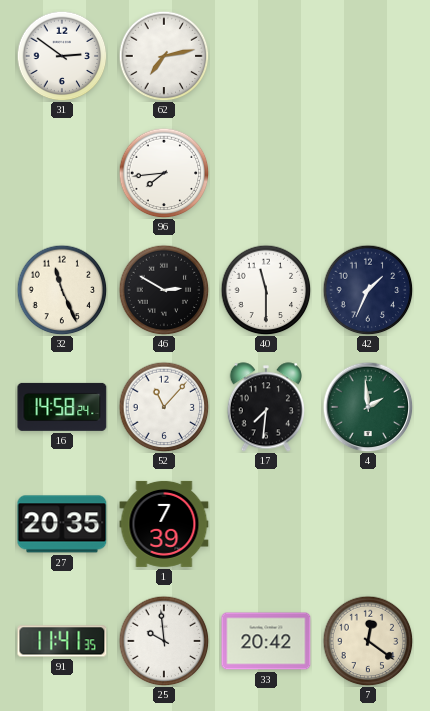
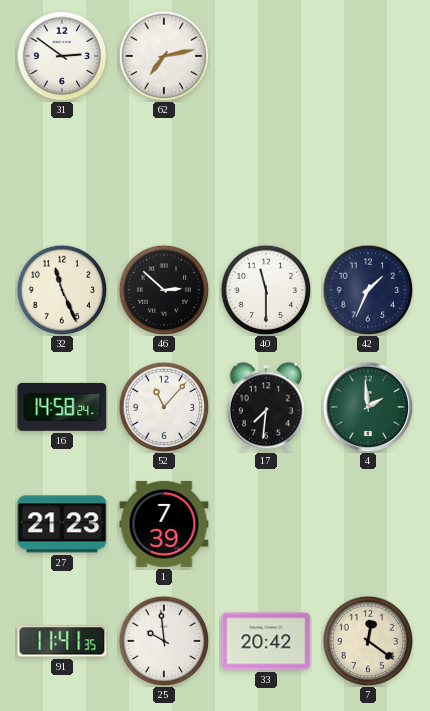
96: 7:44 -> none
46: 2:50 -> 2:52
27: 20:35 -> 21:23
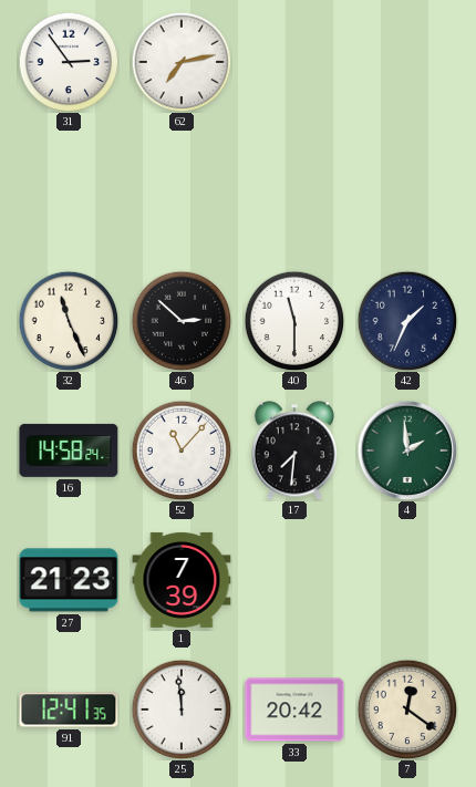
31: 2:51 -> 2:54
91: 11:41 -> 12:41
25: 9:59 -> 11:59
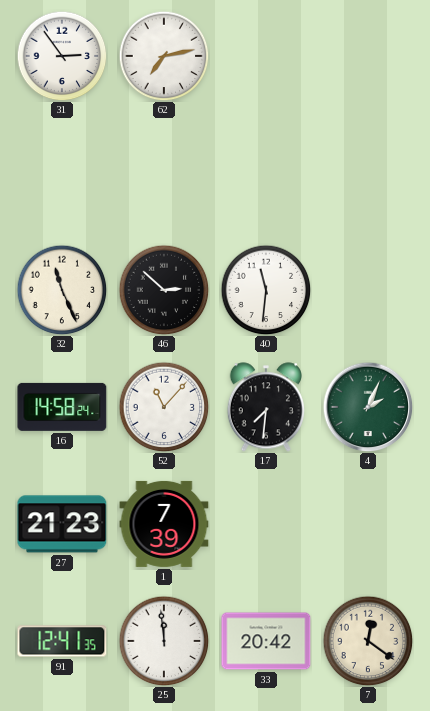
40: 11:30 -> 11:31
42: 1:34 -> none
4: 1:59 -> 2:04
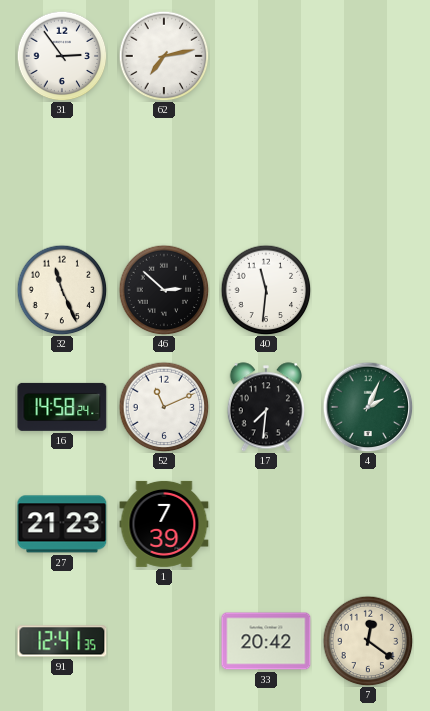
52: 11:07 -> 11:11
25: 11:59 -> none
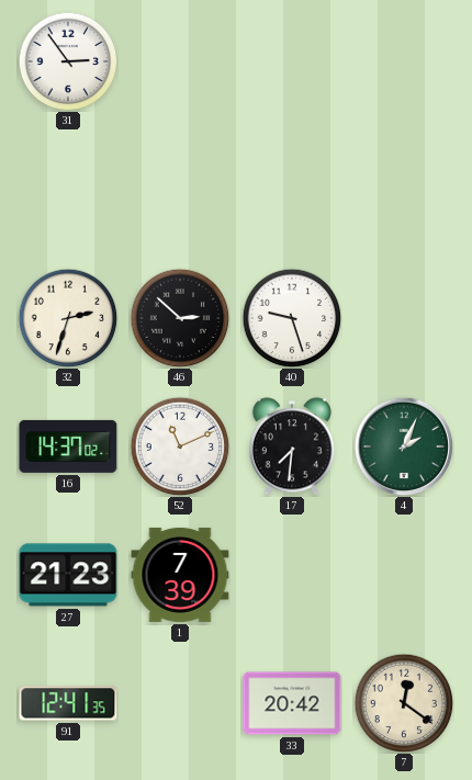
62: 7:13 -> none
32: 11:26 -> 2:33
40: 11:31 -> 9:27
16: 14:58 -> 14:37
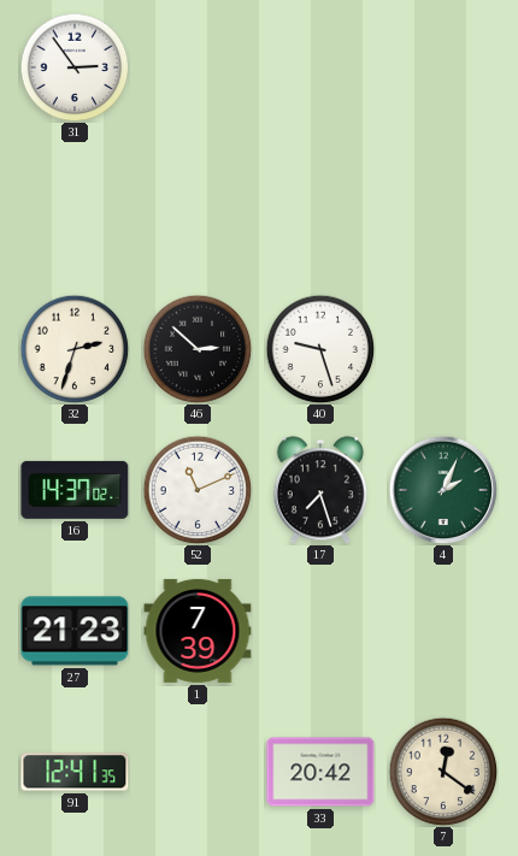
17: 7:31 -> 7:27
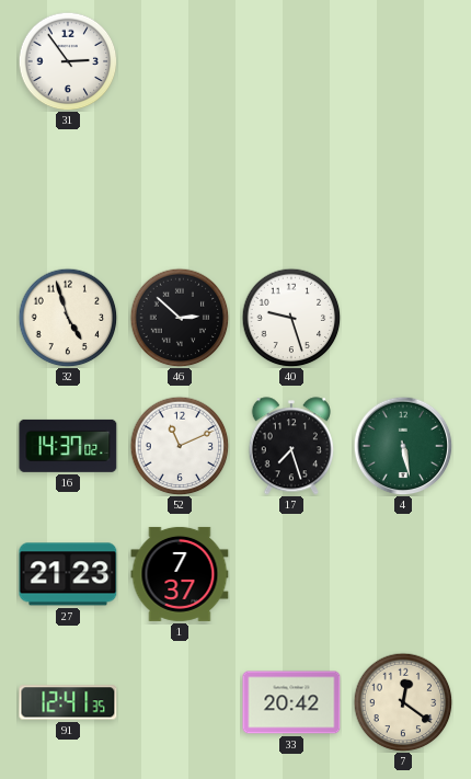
32: 2:33 -> 4:57
4: 2:04 -> 5:28
1: 7:39 -> 7:37
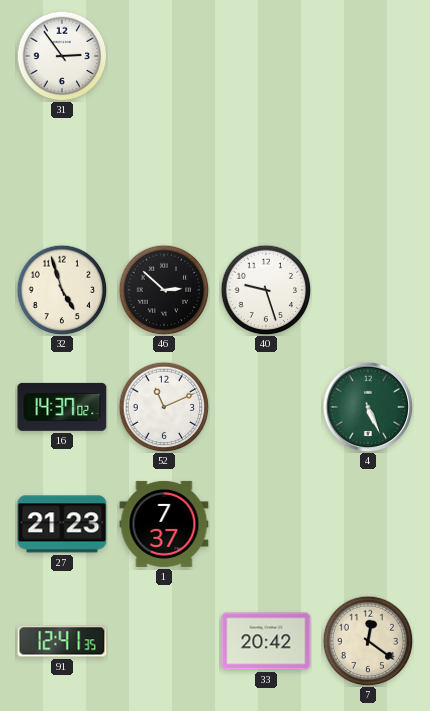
17: 7:27 -> none
4: 5:28 -> 5:26
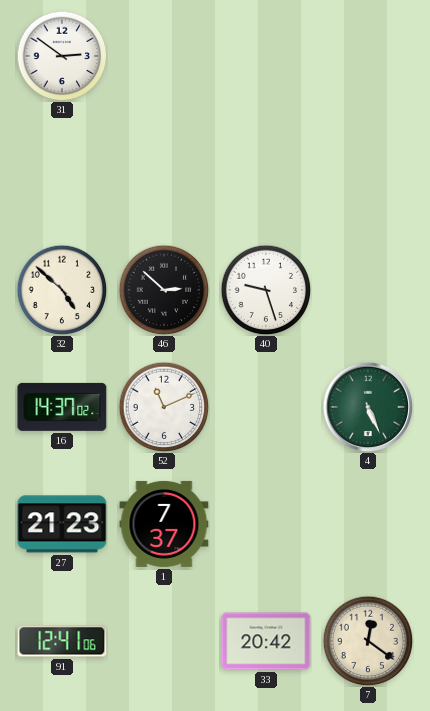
31: 2:54 -> 2:51
32: 4:57 -> 4:52
91: 12:41:35 -> 12:41:06
